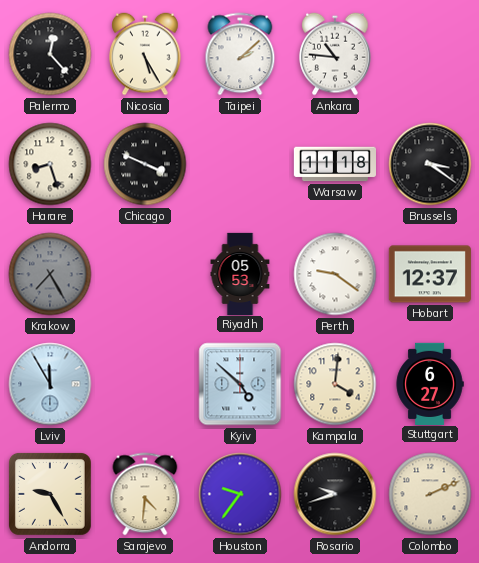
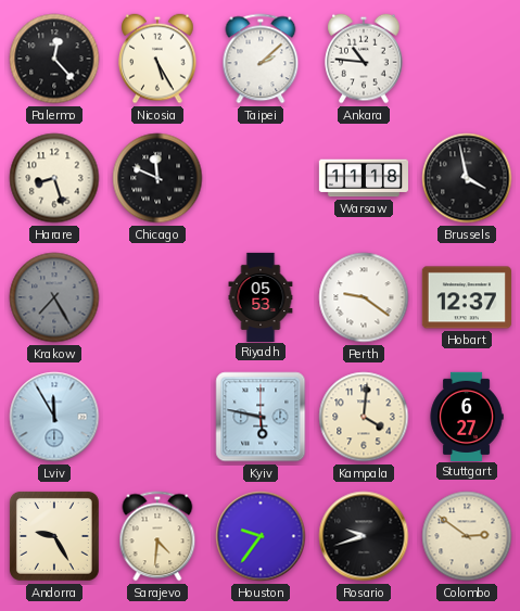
Chicago: 3:49 -> 11:49
Brussels: 3:21 -> 3:58
Kyiv: 4:52 -> 5:47
Colombo: 2:11 -> 2:51
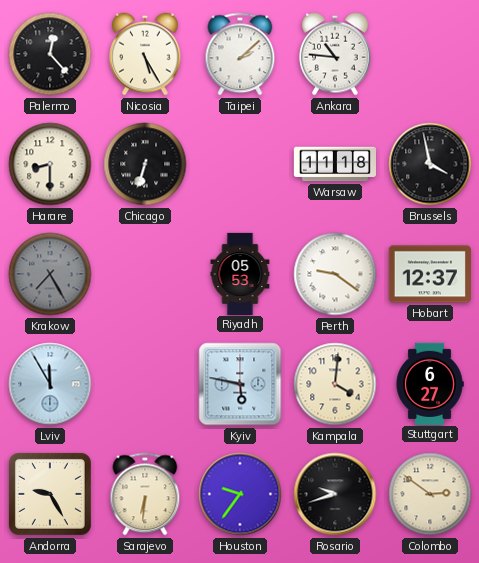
Harare: 8:27 -> 8:30
Chicago: 11:49 -> 6:33
Sarajevo: 4:31 -> 6:31
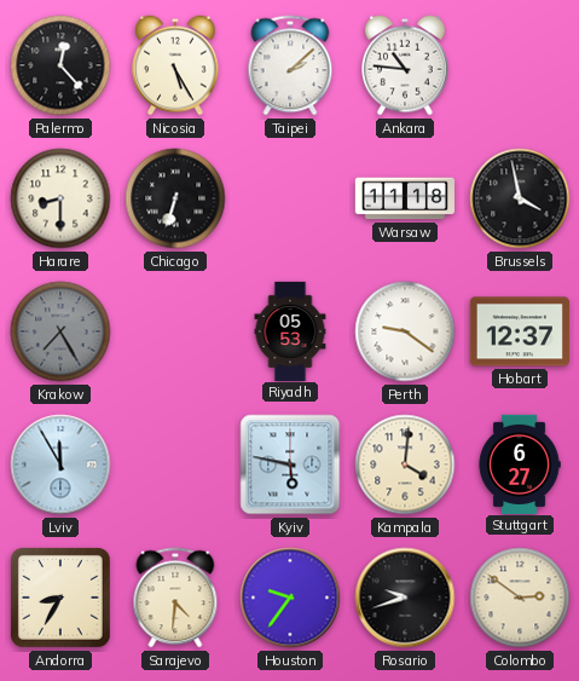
Andorra: 9:25 -> 8:35
Sarajevo: 6:31 -> 4:31
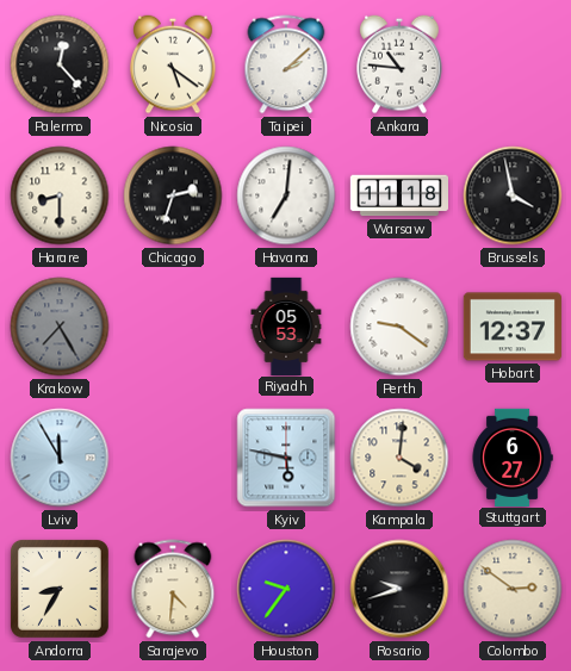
Nicosia: 5:25 -> 5:21
Chicago: 6:33 -> 2:33
Havana: none -> 7:01
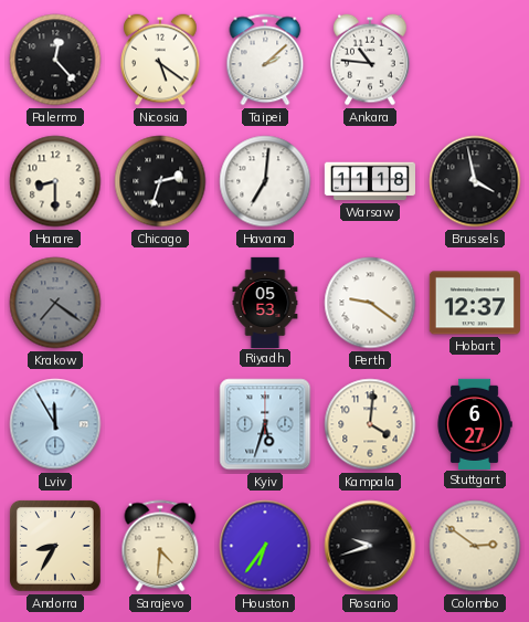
Krakow: 7:25 -> 7:21
Kyiv: 5:47 -> 5:33
Houston: 9:36 -> 6:36
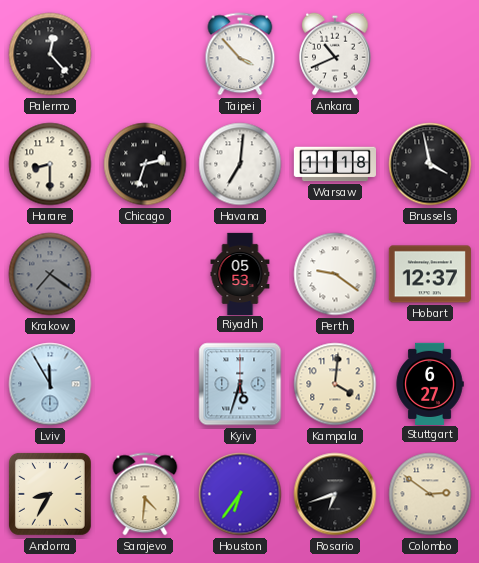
Nicosia: 5:21 -> none
Taipei: 2:08 -> 3:53
Ankara: 10:46 -> 10:41
Rosario: 9:42 -> 6:42
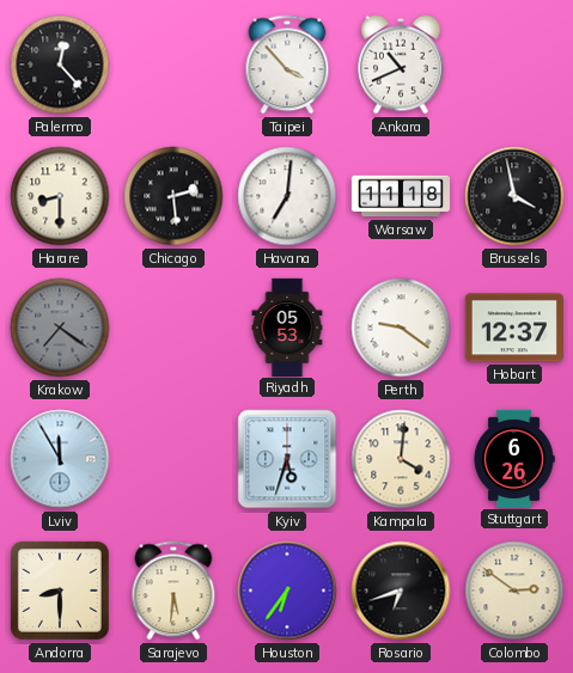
Chicago: 2:33 -> 2:29
Stuttgart: 6:27 -> 6:26
Andorra: 8:35 -> 8:30
Sarajevo: 4:31 -> 5:31
